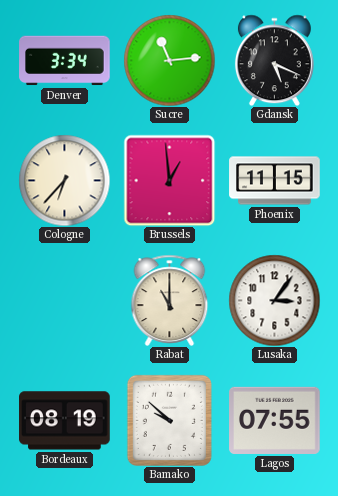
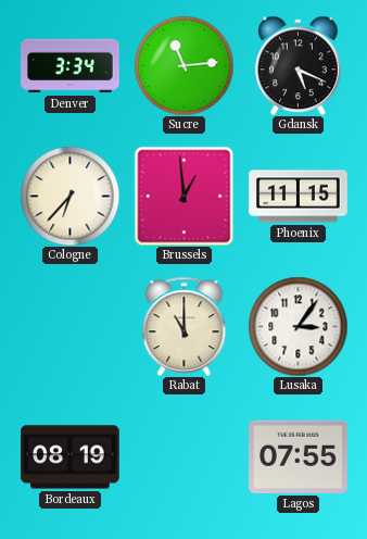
Bamako: 9:52 -> none
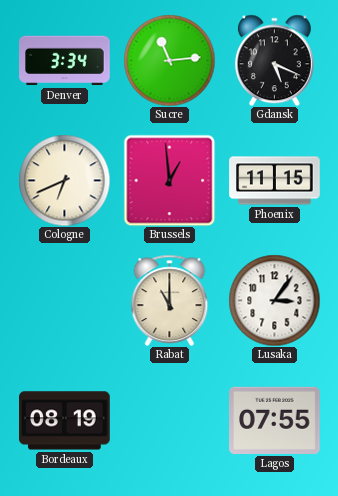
Cologne: 6:37 -> 6:41
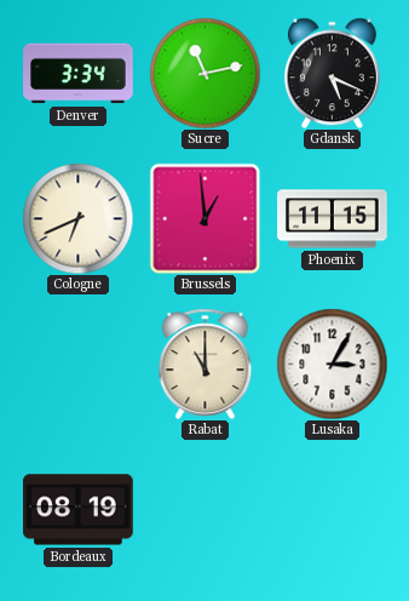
Sucre: 11:14 -> 11:13
Lusaka: 3:06 -> 3:05
Lagos: 07:55 -> none
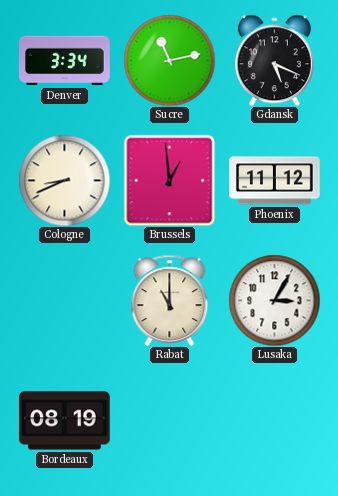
Cologne: 6:41 -> 8:41
Phoenix: 11:15 -> 11:12
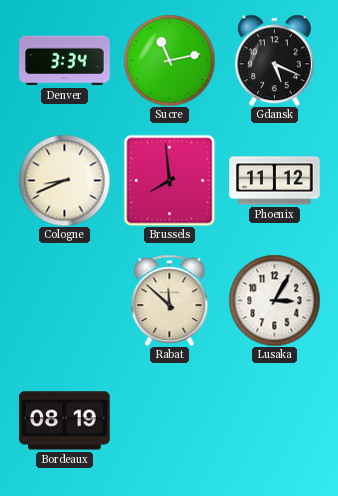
Brussels: 12:59 -> 7:59
Rabat: 11:00 -> 11:52
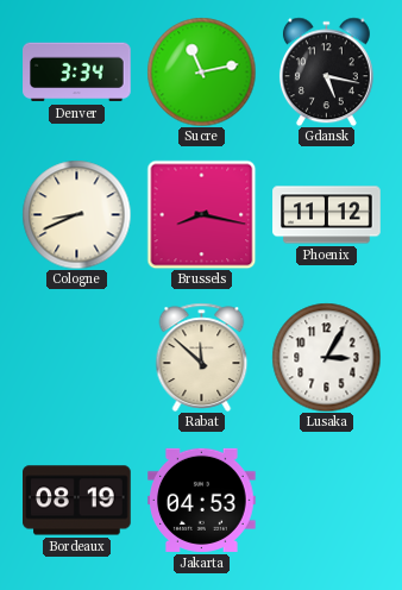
Gdansk: 5:19 -> 5:17
Brussels: 7:59 -> 8:17
Jakarta: none -> 04:53
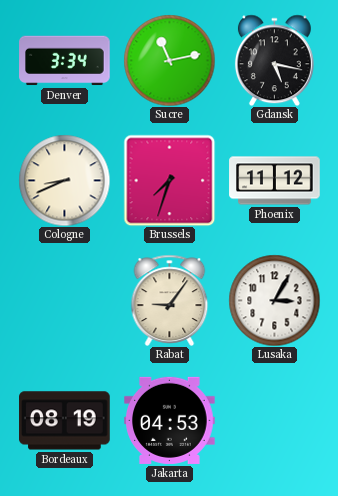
Brussels: 8:17 -> 7:33
Rabat: 11:52 -> 9:06
